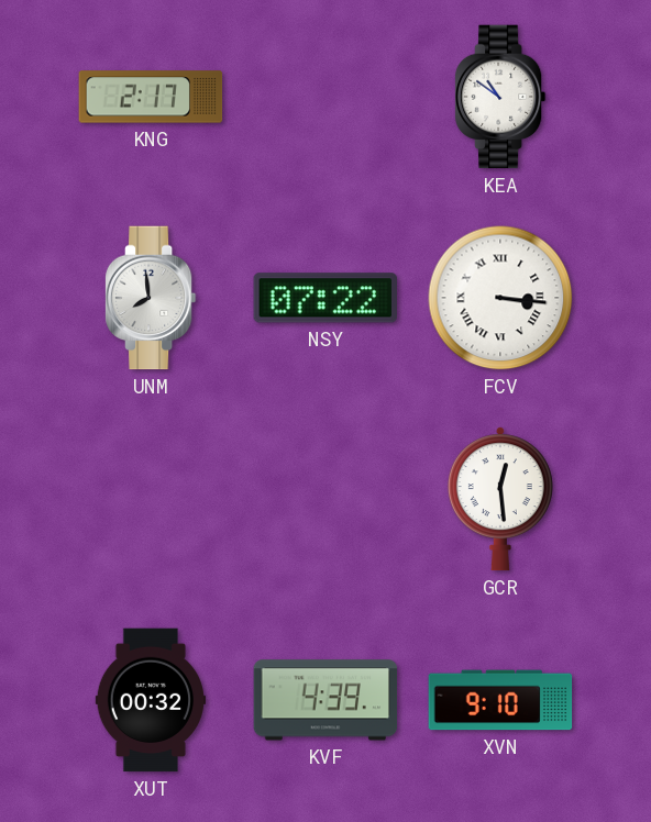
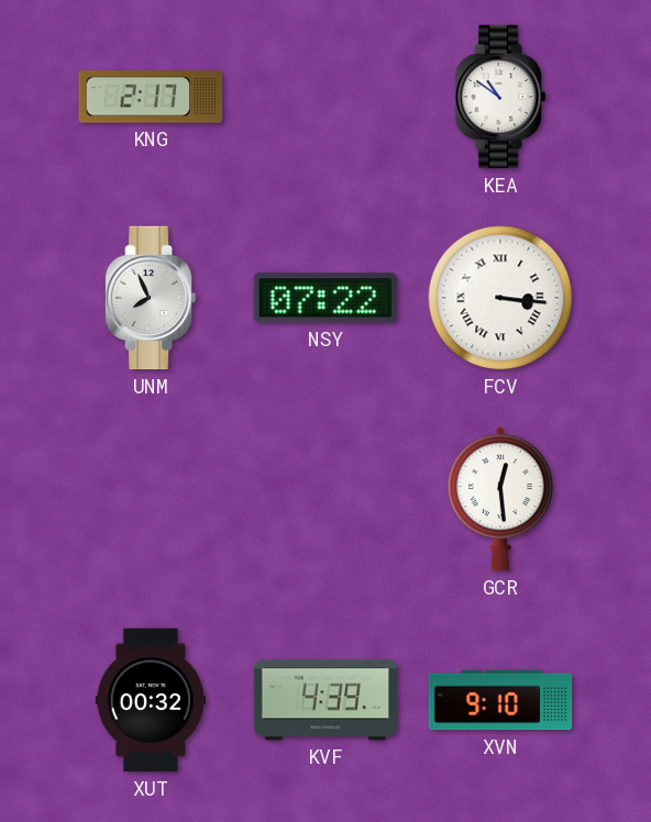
UNM: 7:59 -> 7:56
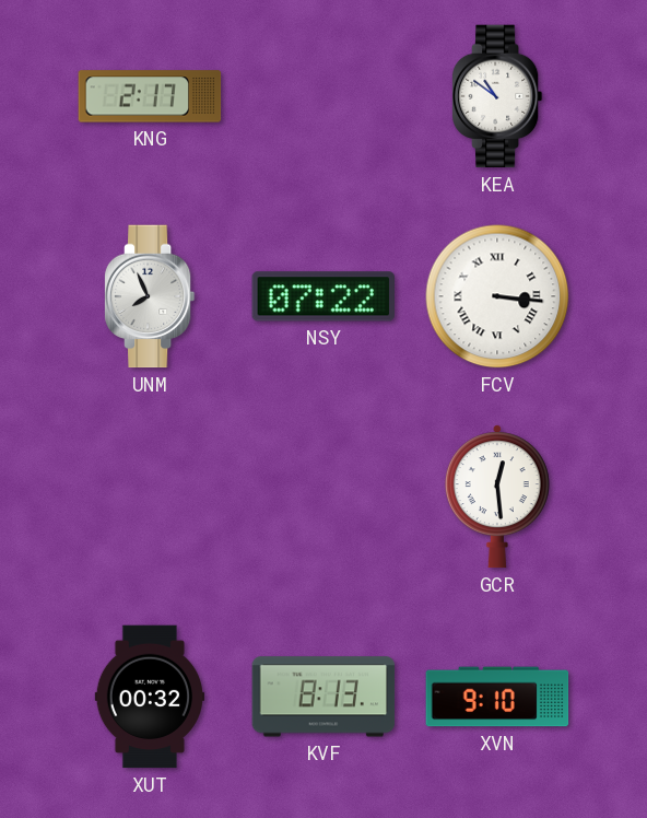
KVF: 4:39 -> 8:13
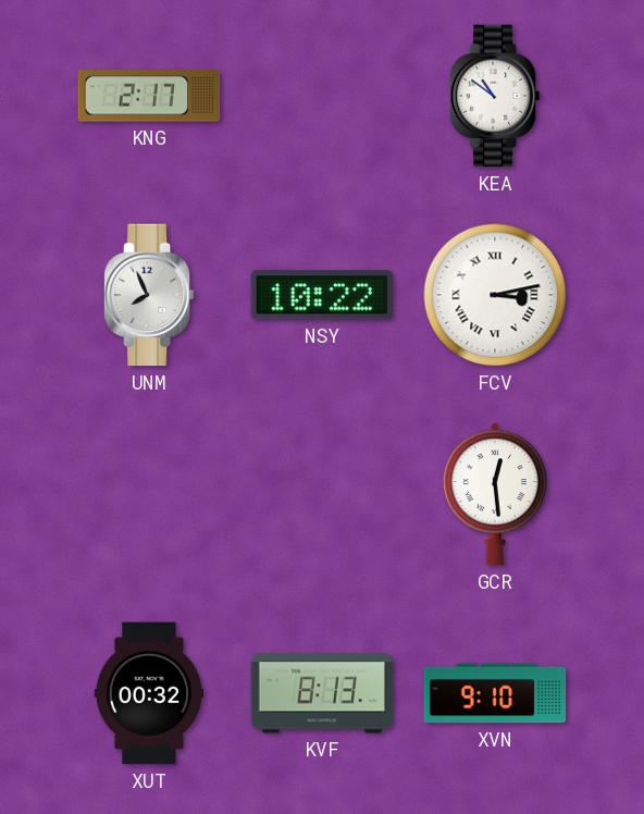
NSY: 07:22 -> 10:22
FCV: 3:16 -> 3:13
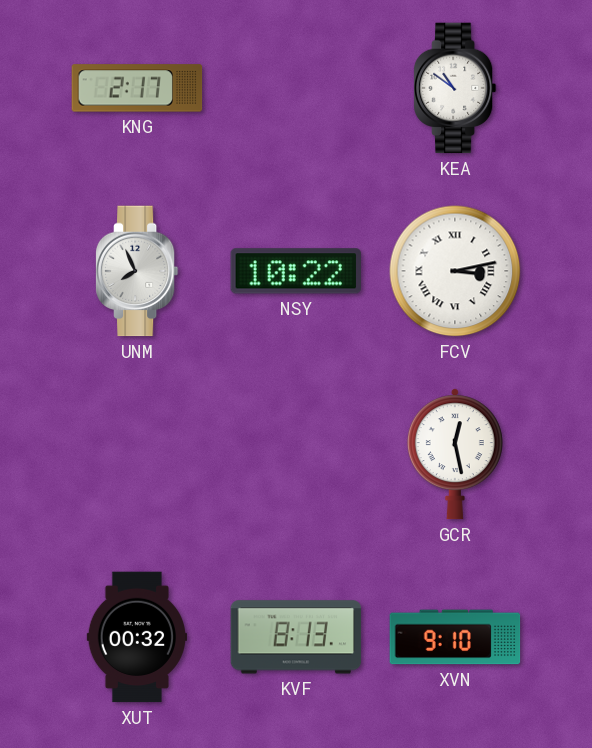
GCR: 12:29 -> 12:28
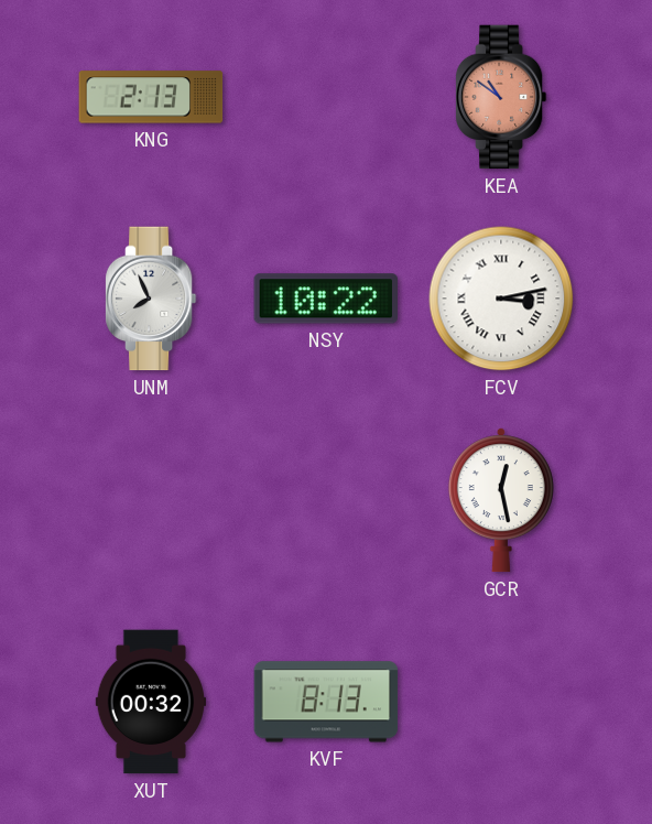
KNG: 2:17 -> 2:13
KEA dial: white -> salmon
XVN: 9:10 -> none
